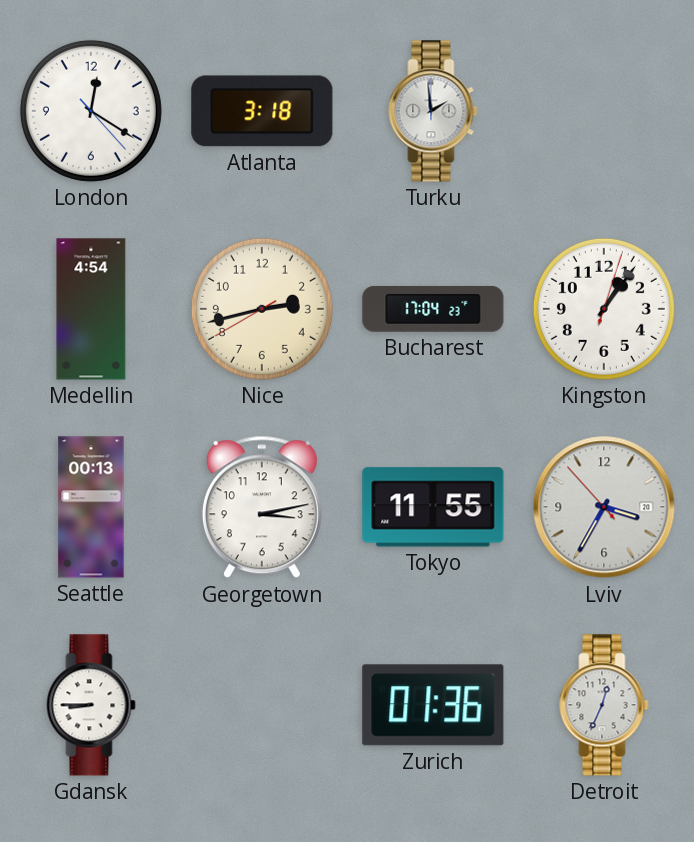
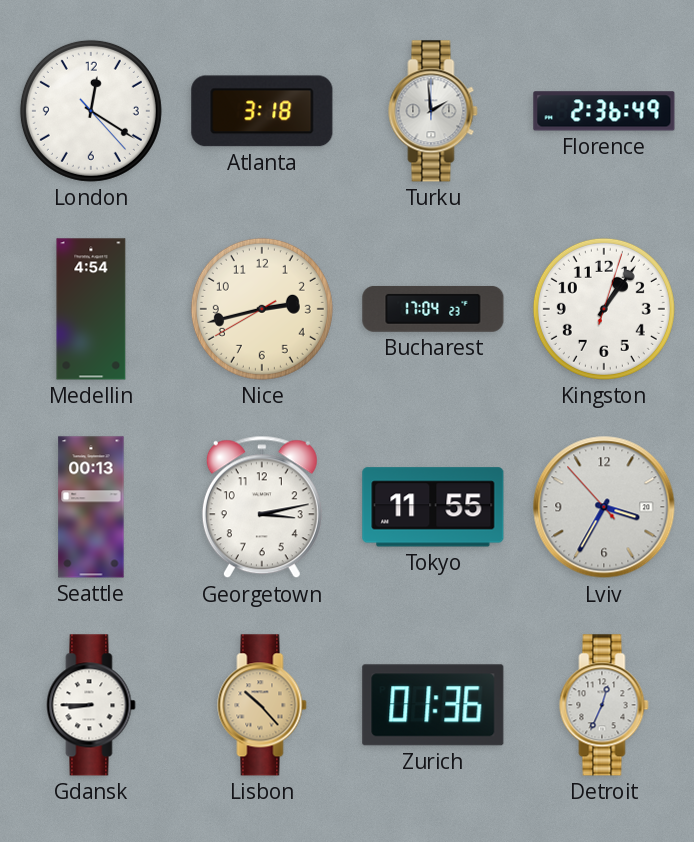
Florence: none -> 2:36
Lisbon: none -> 10:23
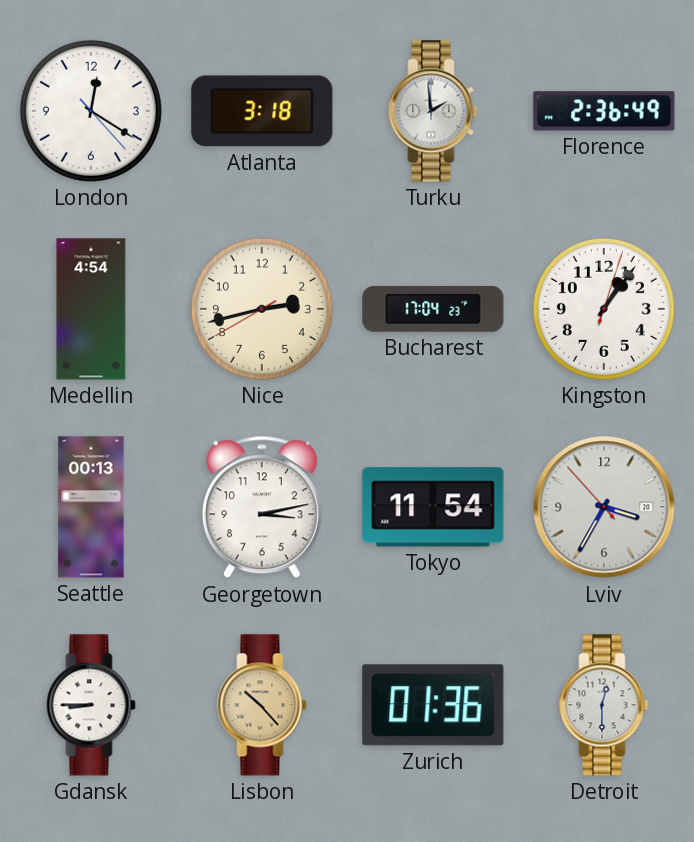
Tokyo: 11:55 -> 11:54
Detroit: 12:34 -> 12:30
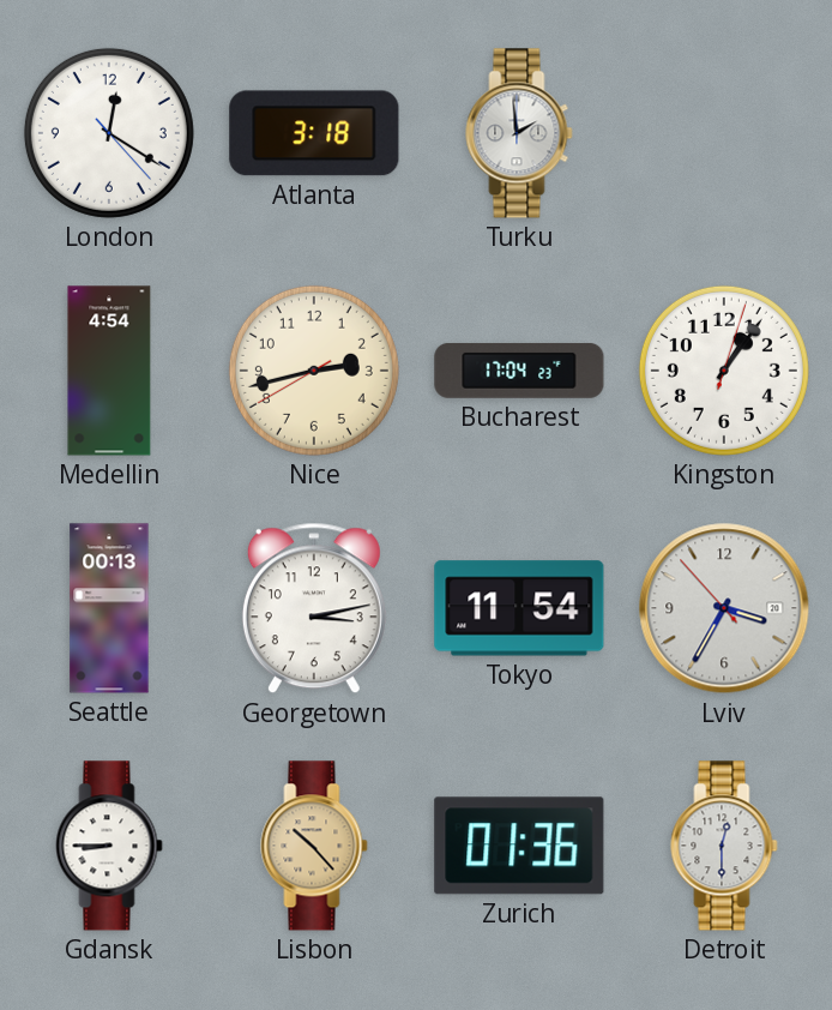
Florence: 2:36 -> none
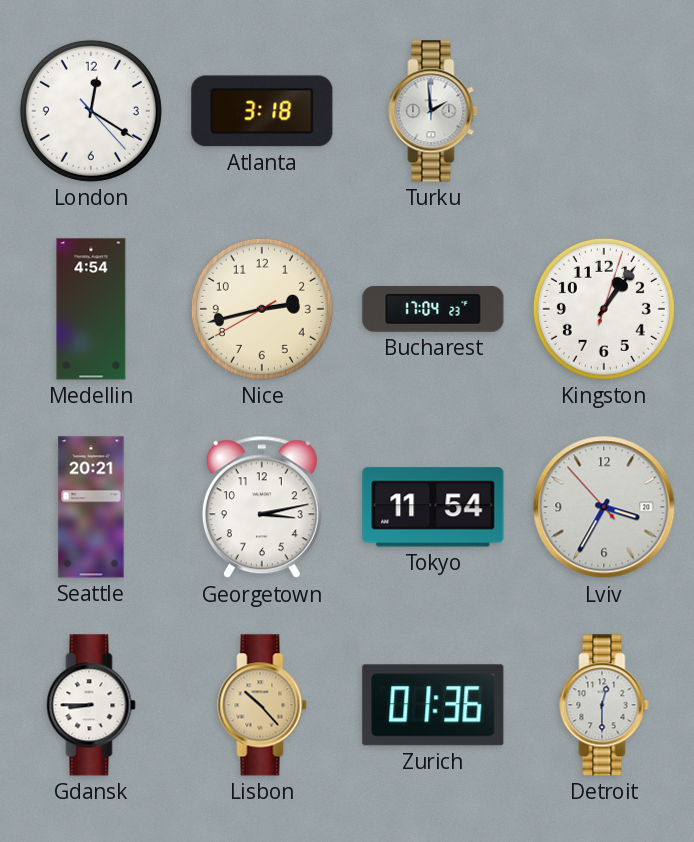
Seattle: 00:13 -> 20:21
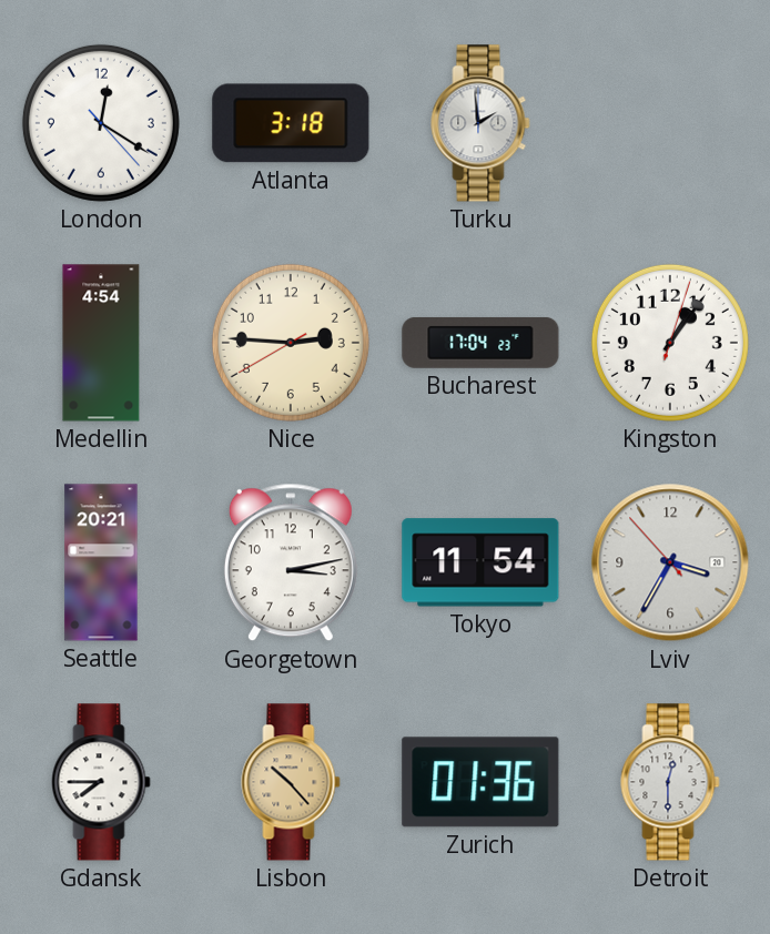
Nice: 2:42 -> 2:45
Gdansk: 8:45 -> 7:45
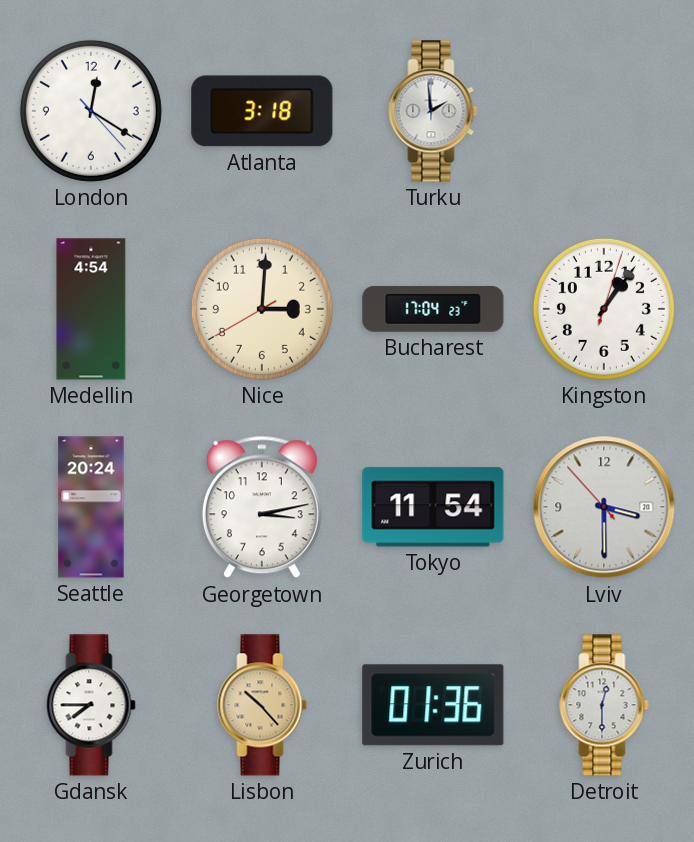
Nice: 2:45 -> 3:00
Seattle: 20:21 -> 20:24
Lviv: 3:34 -> 3:29
